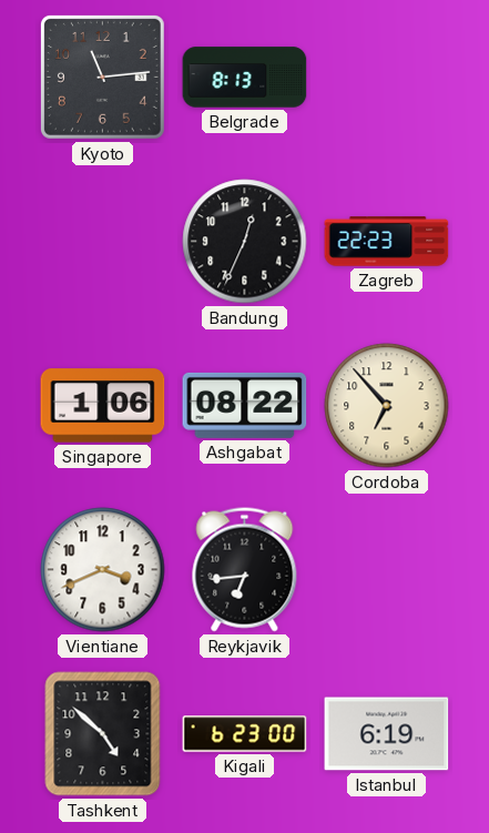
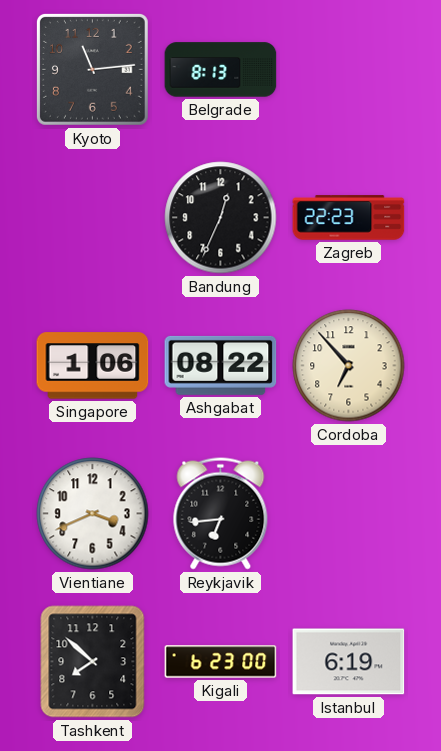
Tashkent: 4:52 -> 7:52
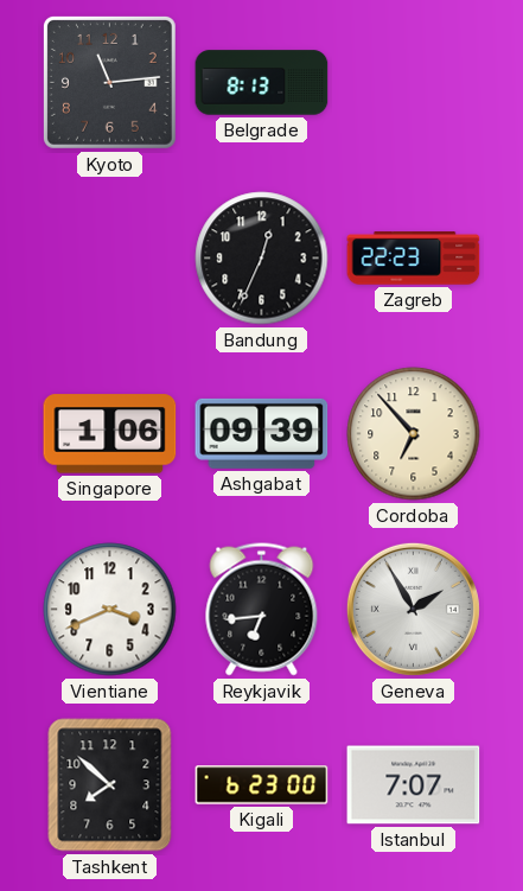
Ashgabat: 08:22 -> 09:39
Geneva: none -> 1:55
Istanbul: 6:19 -> 7:07
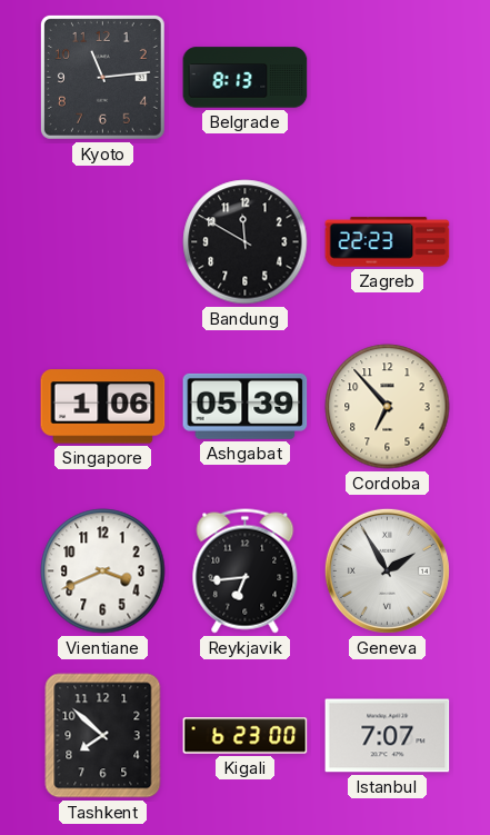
Bandung: 12:34 -> 11:50
Ashgabat: 09:39 -> 05:39
